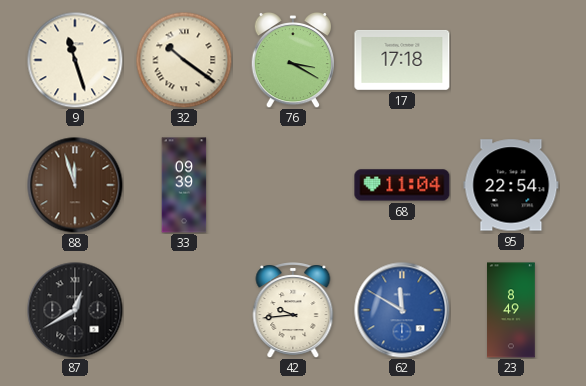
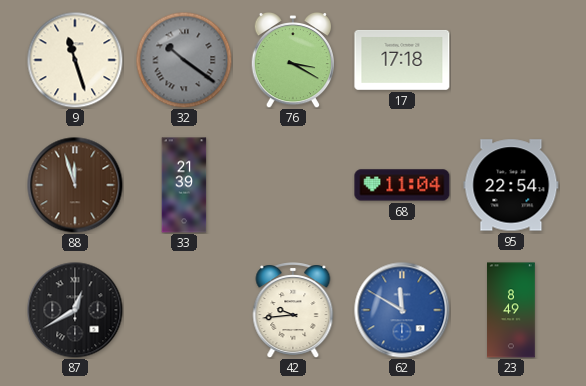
32 dial: cream -> grey
33: 09:39 -> 21:39
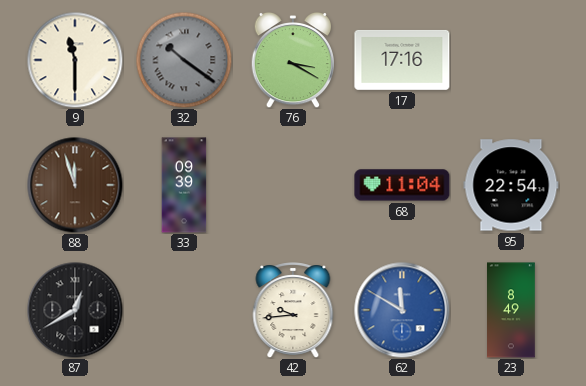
9: 11:27 -> 11:30
17: 17:18 -> 17:16
33: 21:39 -> 09:39
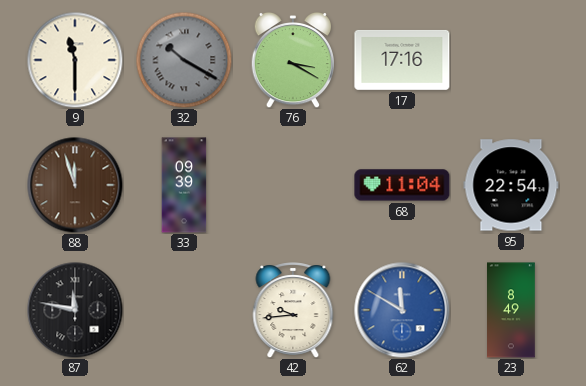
32: 10:21 -> 10:20
87: 12:40 -> 11:47
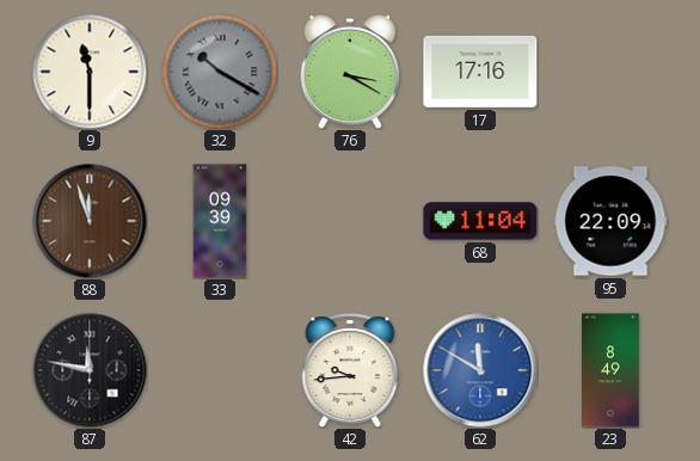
95: 22:54 -> 22:09
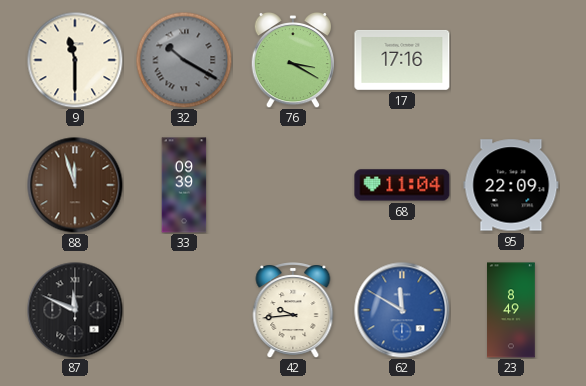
87: 11:47 -> 11:49
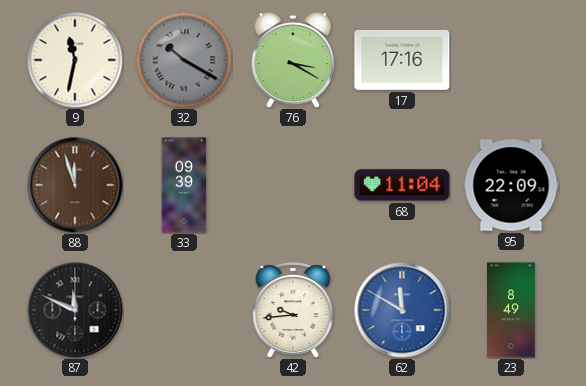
9: 11:30 -> 11:32
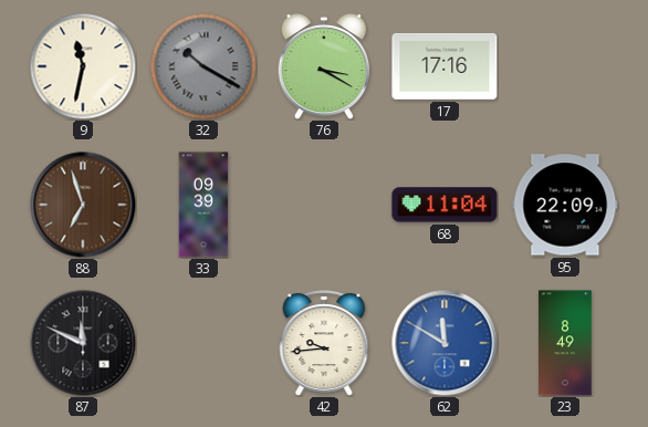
88: 11:57 -> 6:57
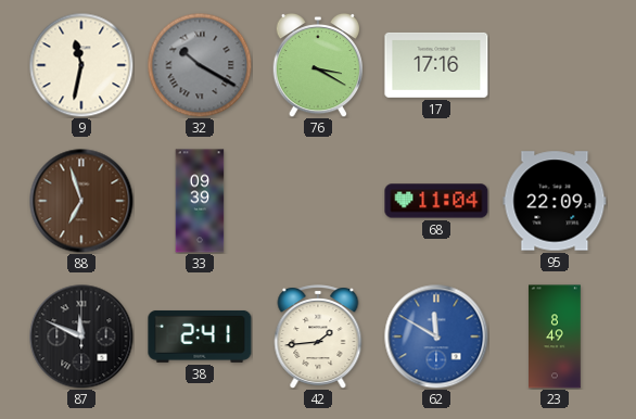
38: none -> 2:41
42: 9:44 -> 1:44
